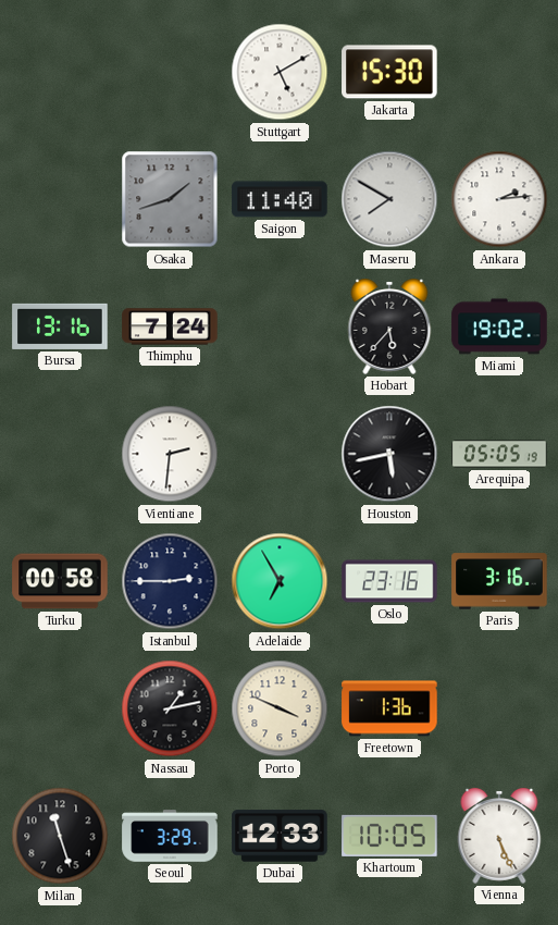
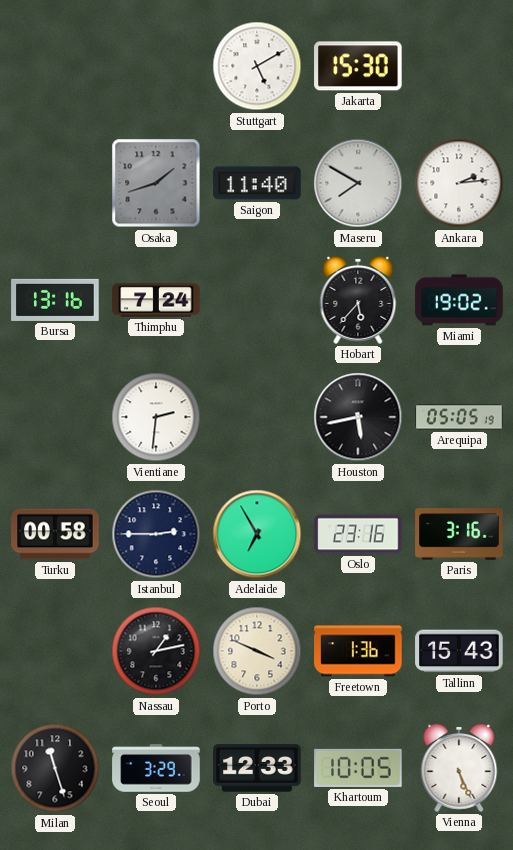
Tallinn: none -> 15:43
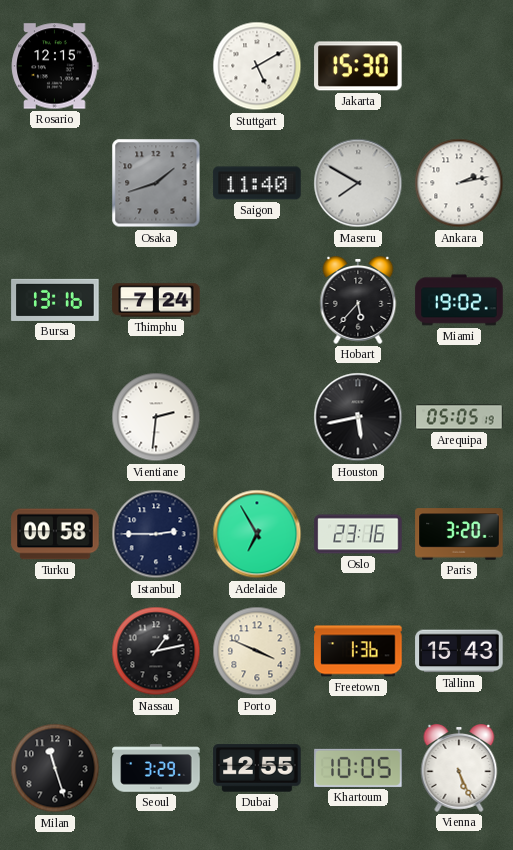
Rosario: none -> 12:15
Ankara: 2:14 -> 2:13
Paris: 3:16 -> 3:20
Dubai: 12:33 -> 12:55
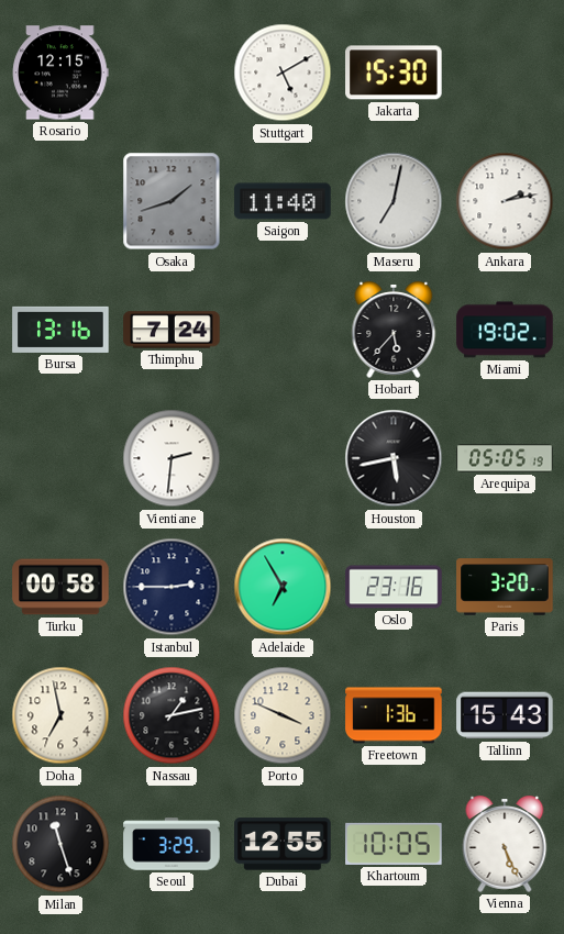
Maseru: 7:50 -> 7:02
Doha: none -> 6:58
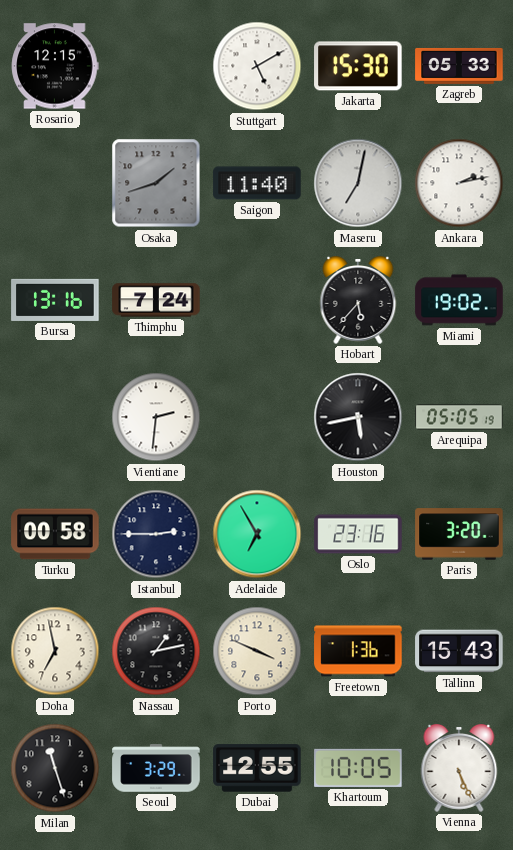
Zagreb: none -> 05:33
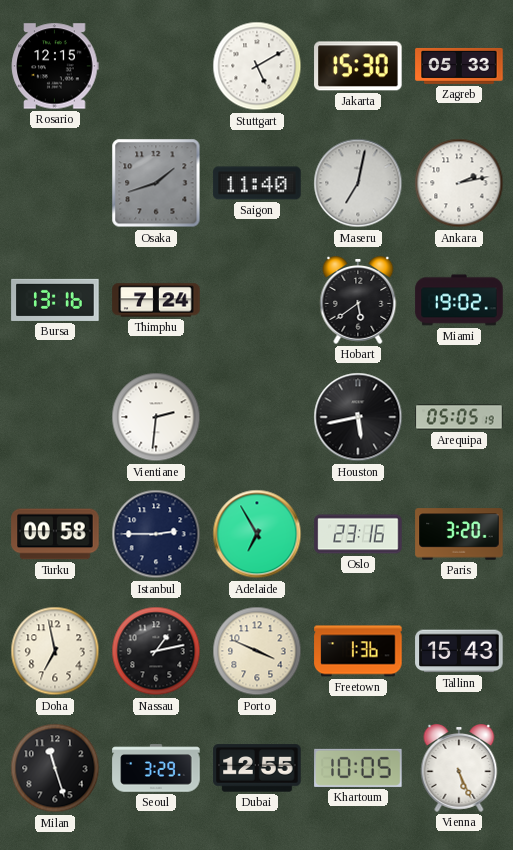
Hobart: 5:37 -> 5:39
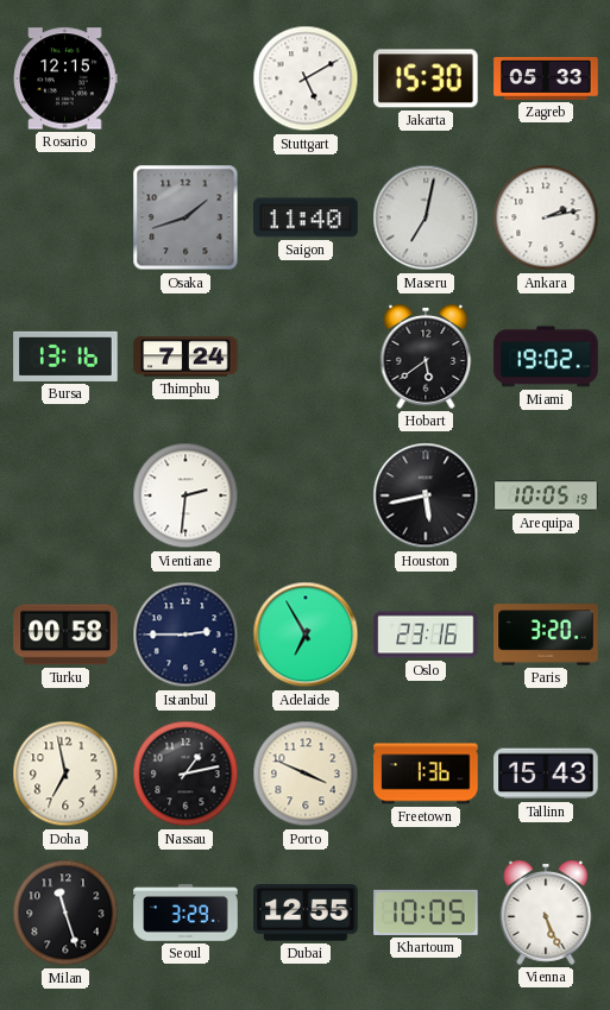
Arequipa: 05:05 -> 10:05
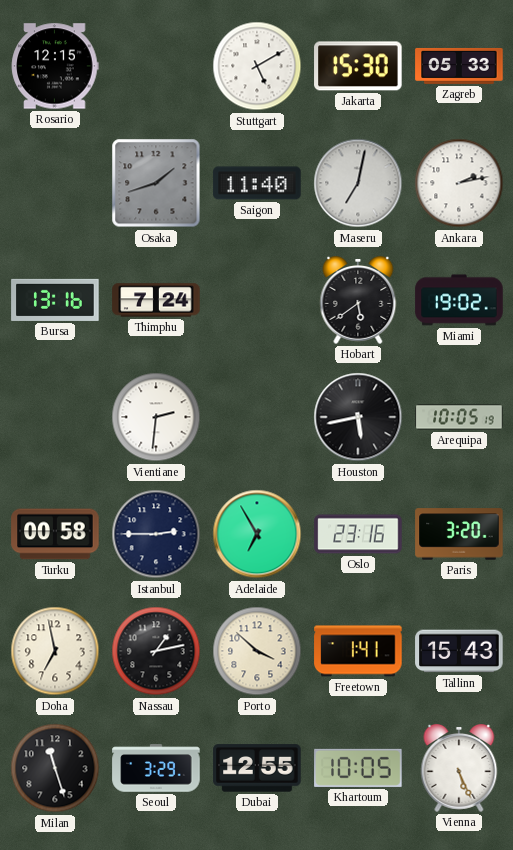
Porto: 3:49 -> 3:52
Freetown: 1:36 -> 1:41
